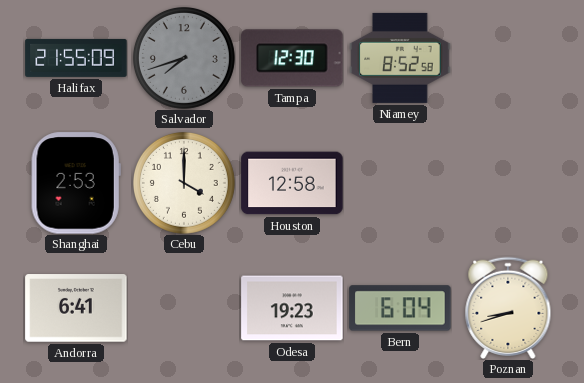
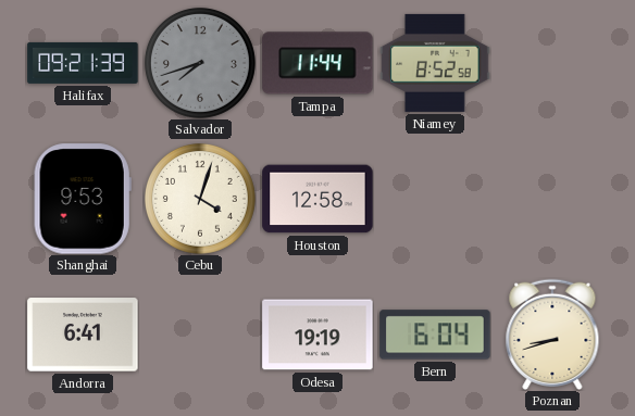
Halifax: 21:55 -> 09:21
Tampa: 12:30 -> 11:44
Shanghai: 2:53 -> 9:53
Cebu: 4:00 -> 4:03
Odesa: 19:23 -> 19:19
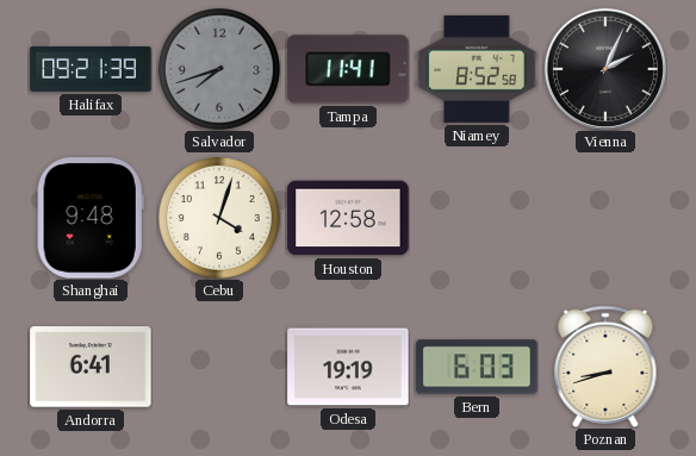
Tampa: 11:44 -> 11:41
Vienna: none -> 2:04
Shanghai: 9:53 -> 9:48
Bern: 6:04 -> 6:03
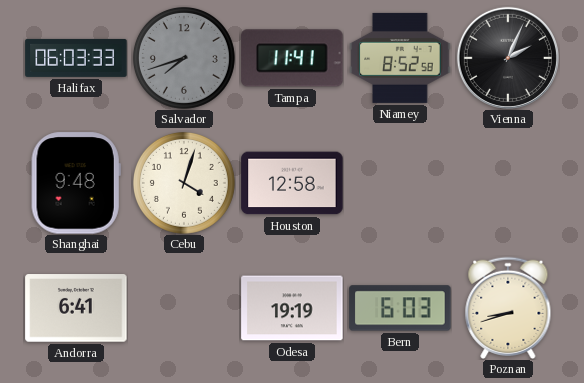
Halifax: 09:21 -> 06:03
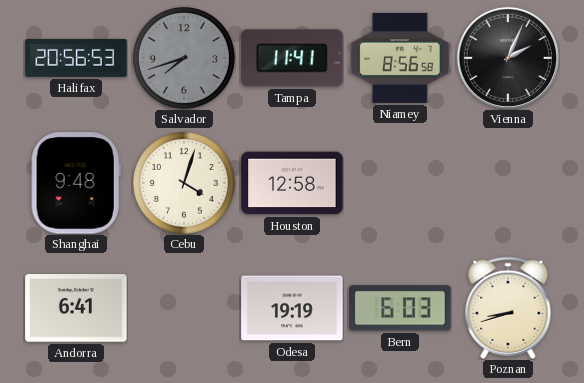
Halifax: 06:03 -> 20:56
Niamey: 8:52 -> 8:56
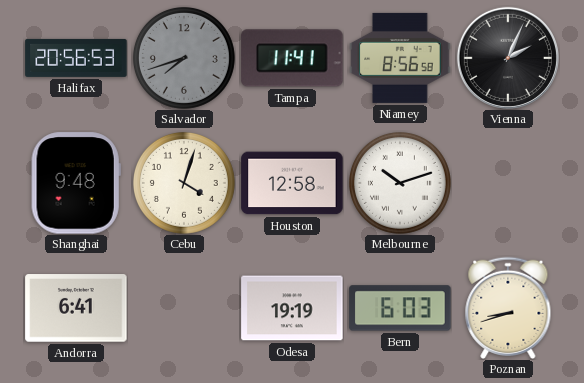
Melbourne: none -> 10:12
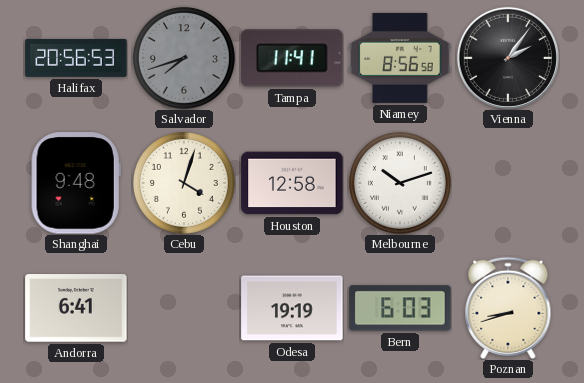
Vienna: 2:04 -> 2:06
